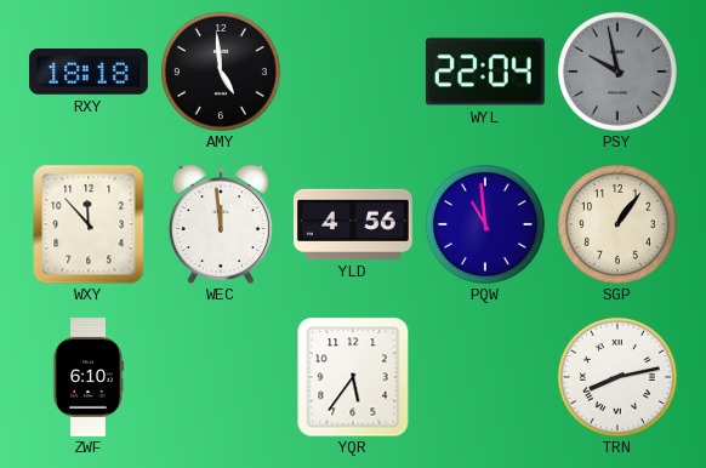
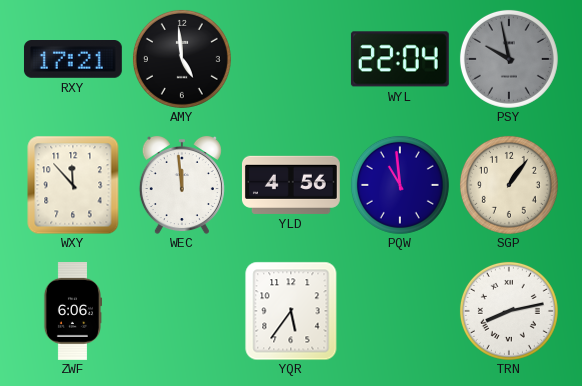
RXY: 18:18 -> 17:21
ZWF: 6:10 -> 6:06
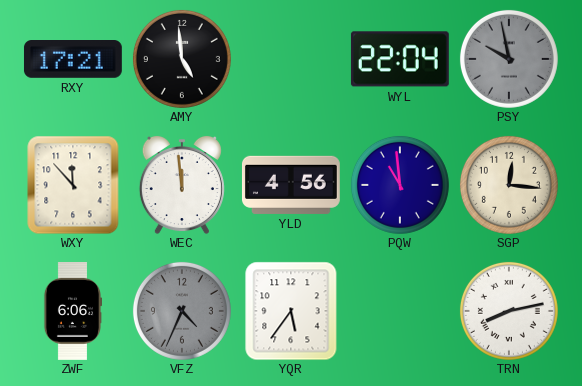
SGP: 1:06 -> 12:16
VFZ: none -> 4:34
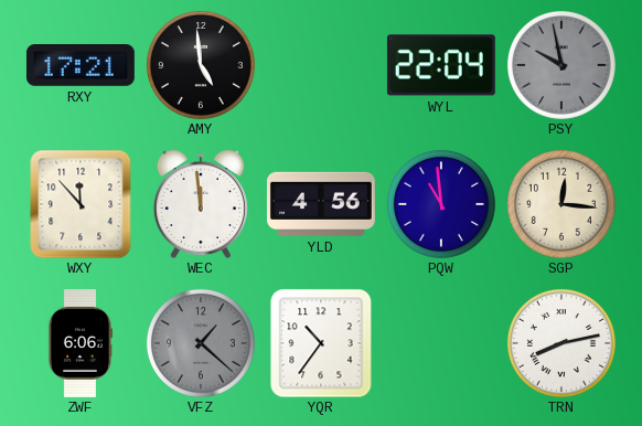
VFZ: 4:34 -> 1:22
YQR: 5:36 -> 10:36
